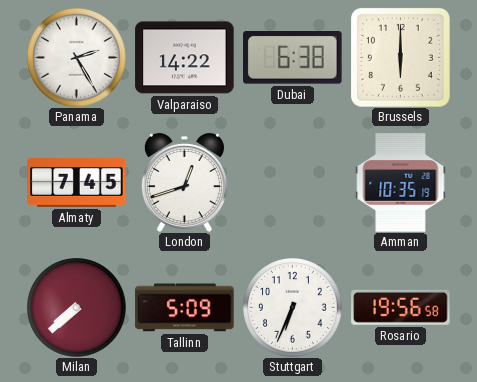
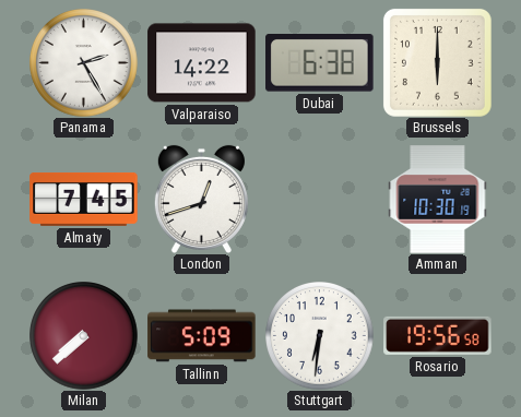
Amman: 10:35 -> 10:30
Stuttgart: 6:34 -> 6:31
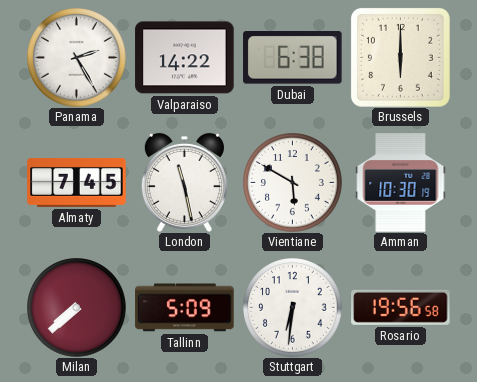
London: 12:42 -> 11:28
Vientiane: none -> 5:50
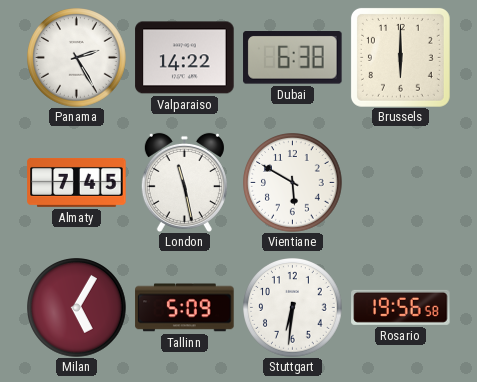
Amman: 10:30 -> none
Milan: 7:38 -> 5:05
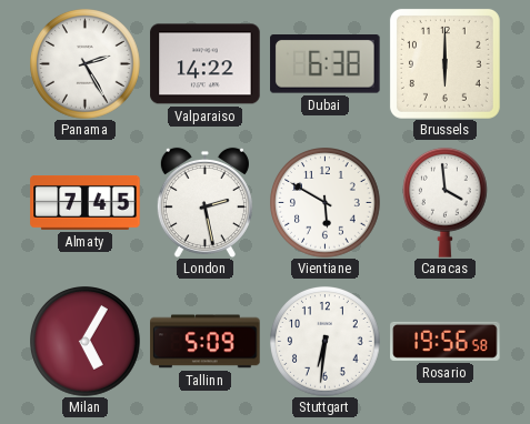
London: 11:28 -> 2:28
Caracas: none -> 3:59
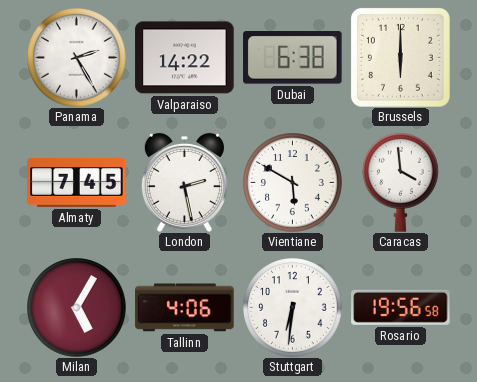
Tallinn: 5:09 -> 4:06
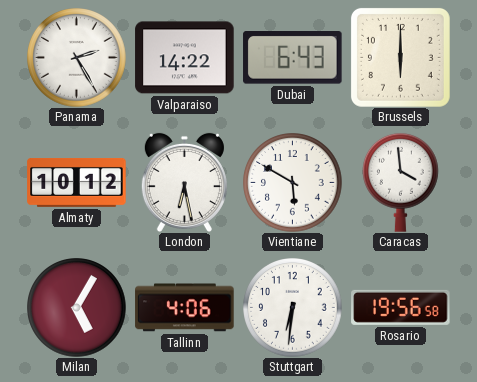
Dubai: 6:38 -> 6:43
Almaty: 7:45 -> 10:12
London: 2:28 -> 6:28
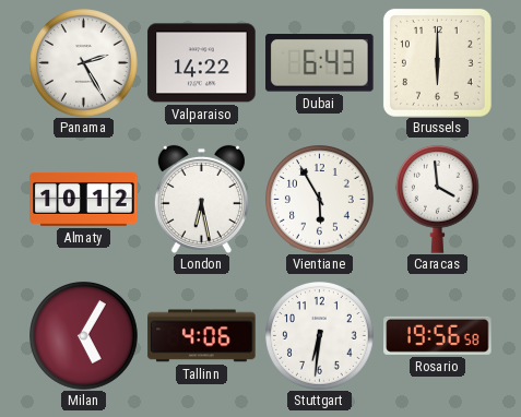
Vientiane: 5:50 -> 5:55
